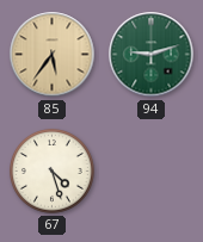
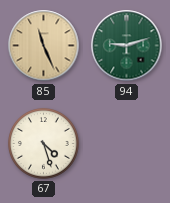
85: 5:36 -> 11:26
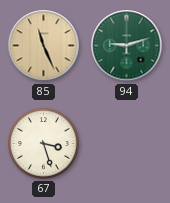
67: 4:27 -> 3:27
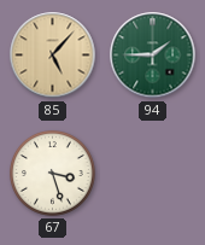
85: 11:26 -> 5:07
94: 9:12 -> 1:45
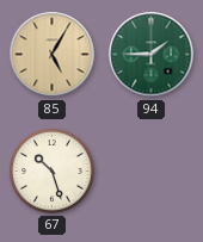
85: 5:07 -> 5:05
67: 3:27 -> 10:27
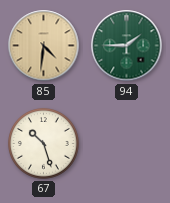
85: 5:05 -> 4:31
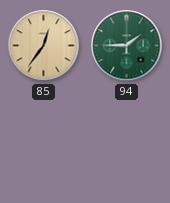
85: 4:31 -> 12:36
67: 10:27 -> none
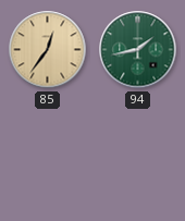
94: 1:45 -> 1:43
